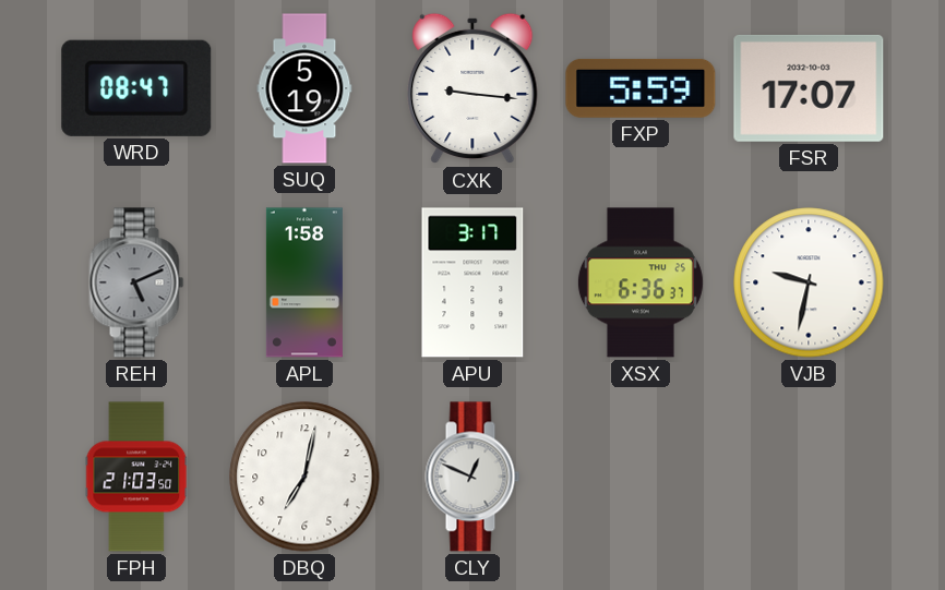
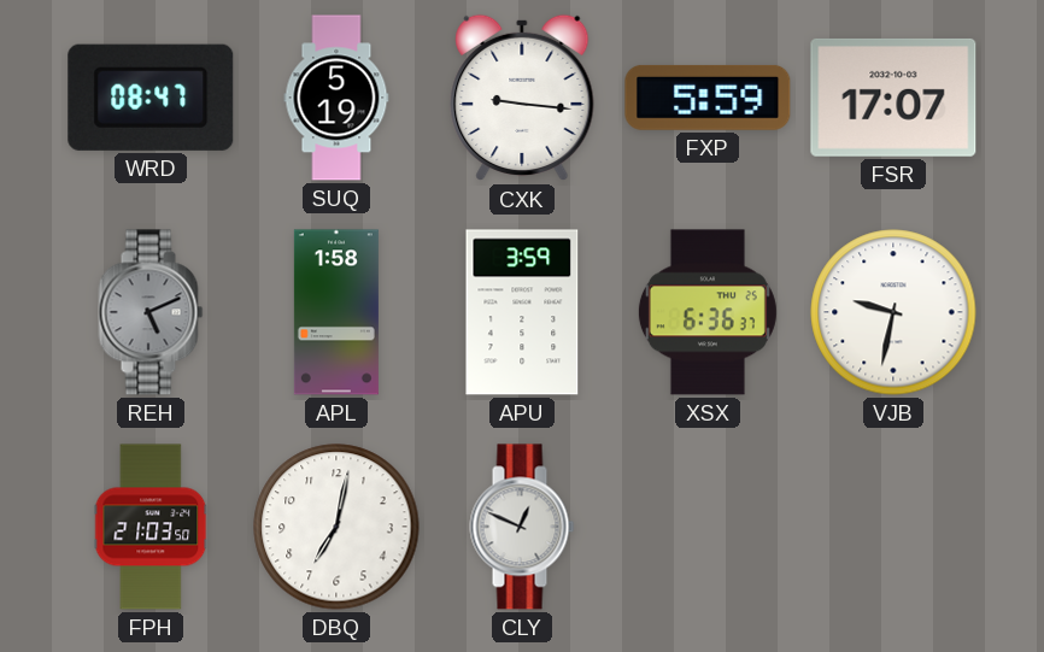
APU: 3:17 -> 3:59
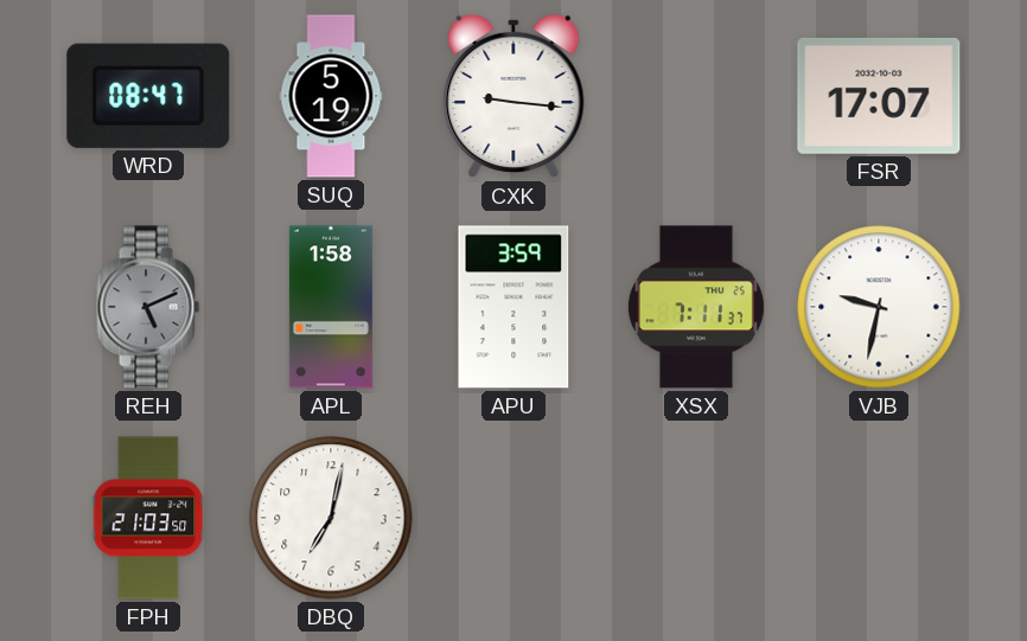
FXP: 5:59 -> none
XSX: 6:36 -> 7:11
CLY: 12:49 -> none
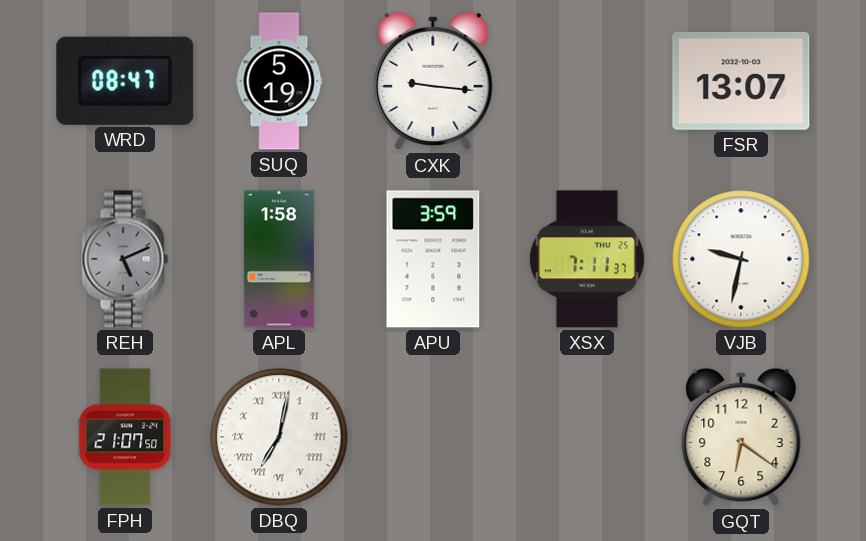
FSR: 17:07 -> 13:07
FPH: 21:03 -> 21:07
DBQ numerals: Arabic -> Roman
GQT: none -> 6:21
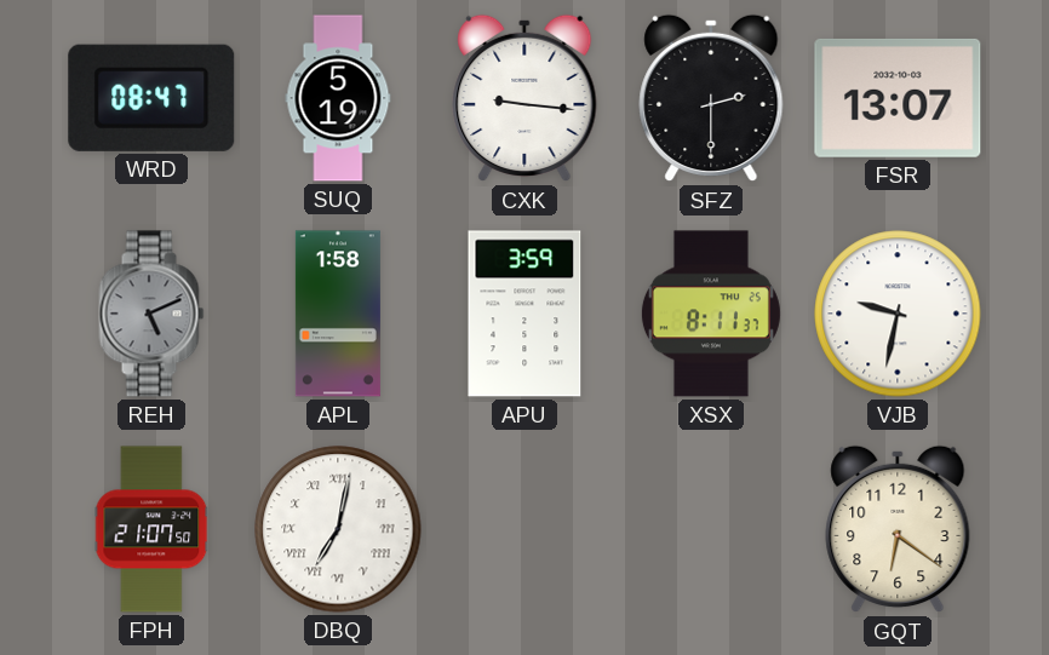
SFZ: none -> 2:30
XSX: 7:11 -> 8:11
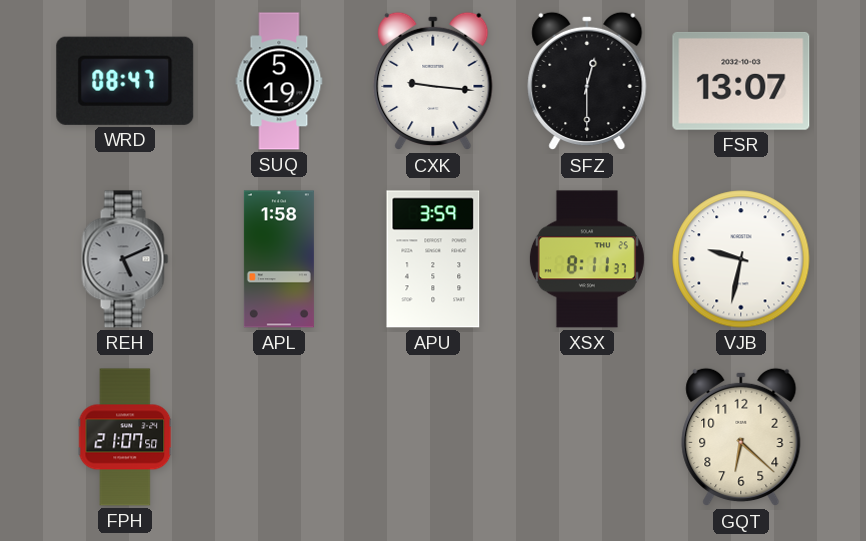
SFZ: 2:30 -> 12:30
DBQ: 7:02 -> none
GQT: 6:21 -> 6:22
